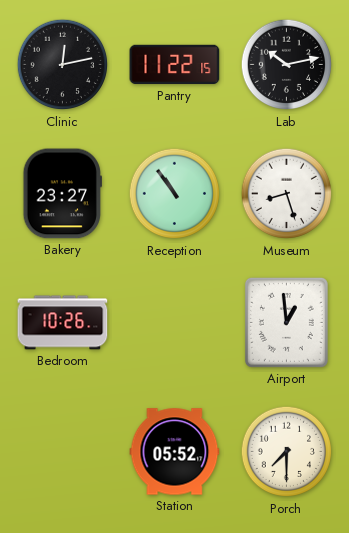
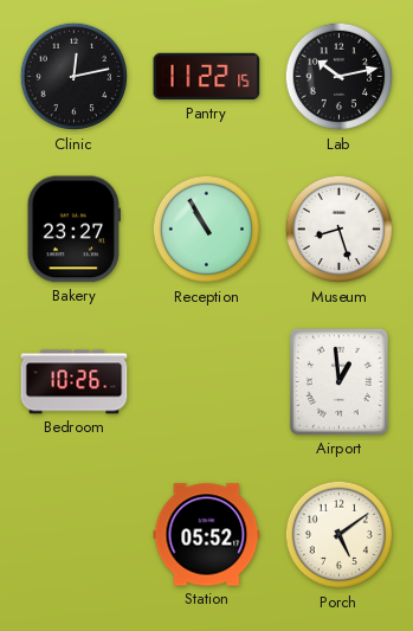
Reception: 10:54 -> 10:55
Porch: 7:30 -> 5:09
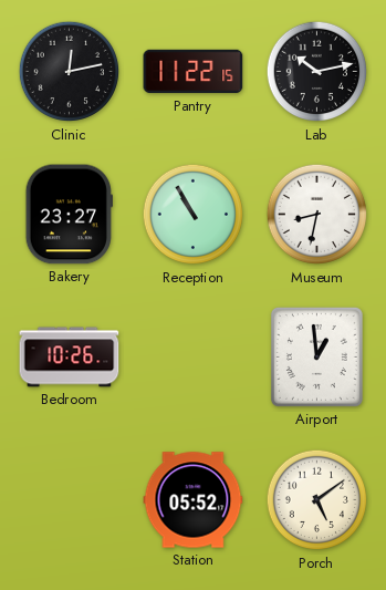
Museum: 8:27 -> 8:32
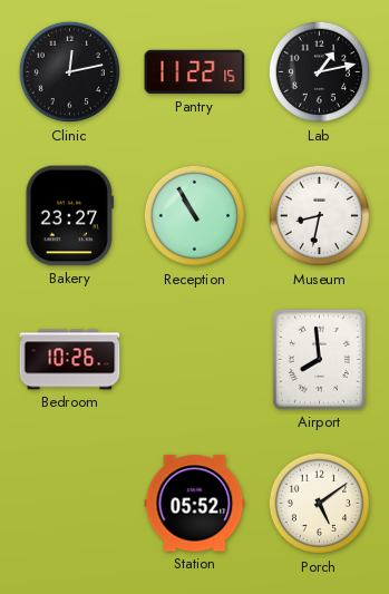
Lab: 10:13 -> 1:13
Airport: 12:59 -> 7:59
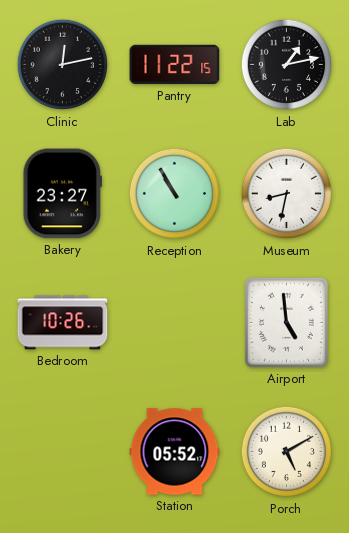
Airport: 7:59 -> 4:59
Porch: 5:09 -> 5:10
